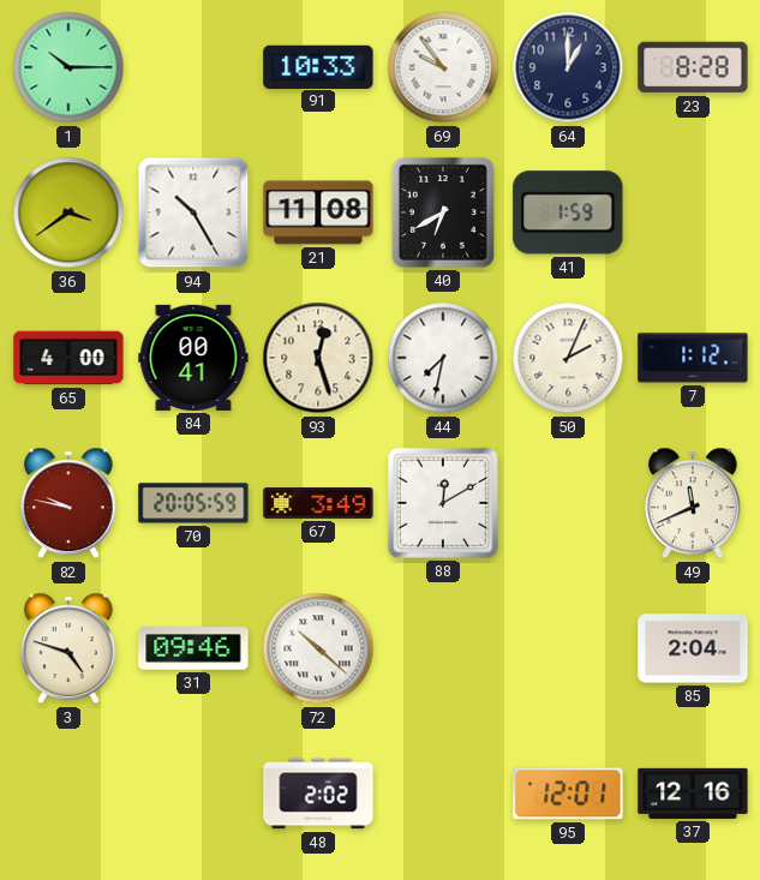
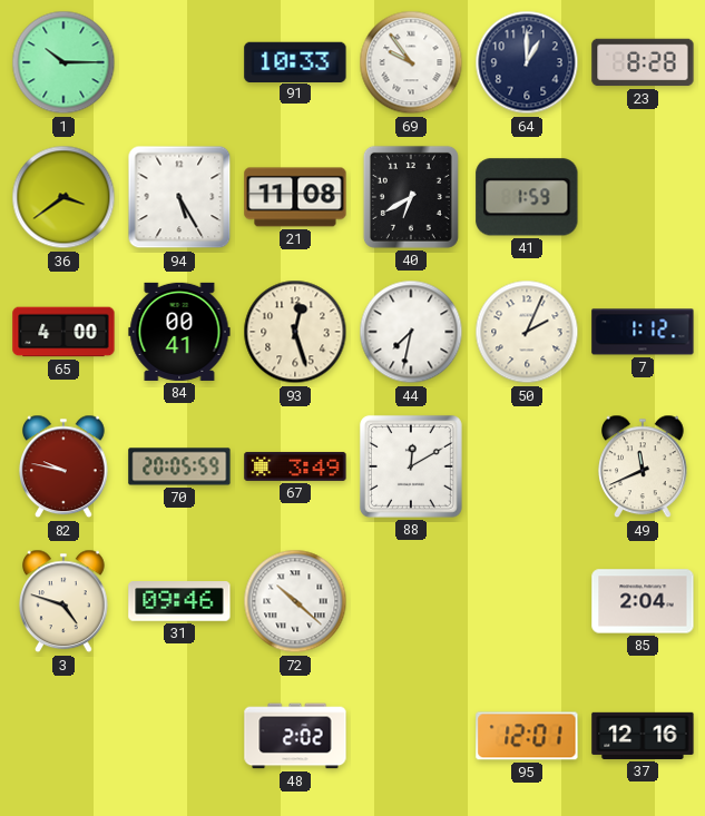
94: 10:25 -> 5:25
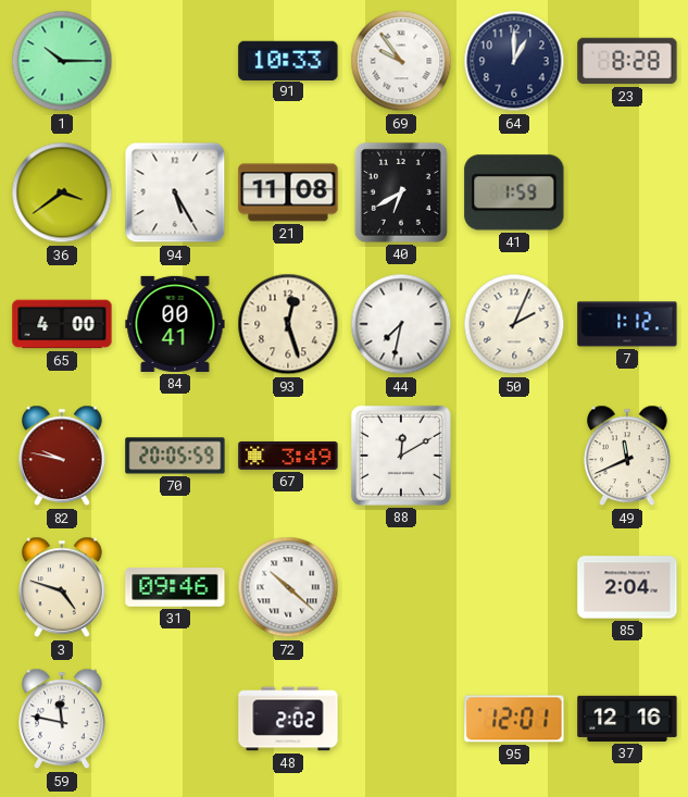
59: none -> 11:47
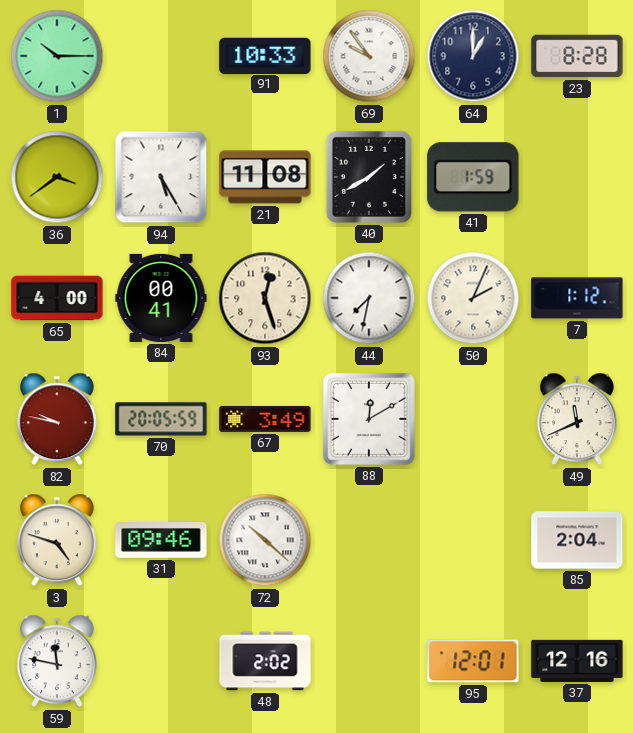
40: 6:40 -> 1:40
